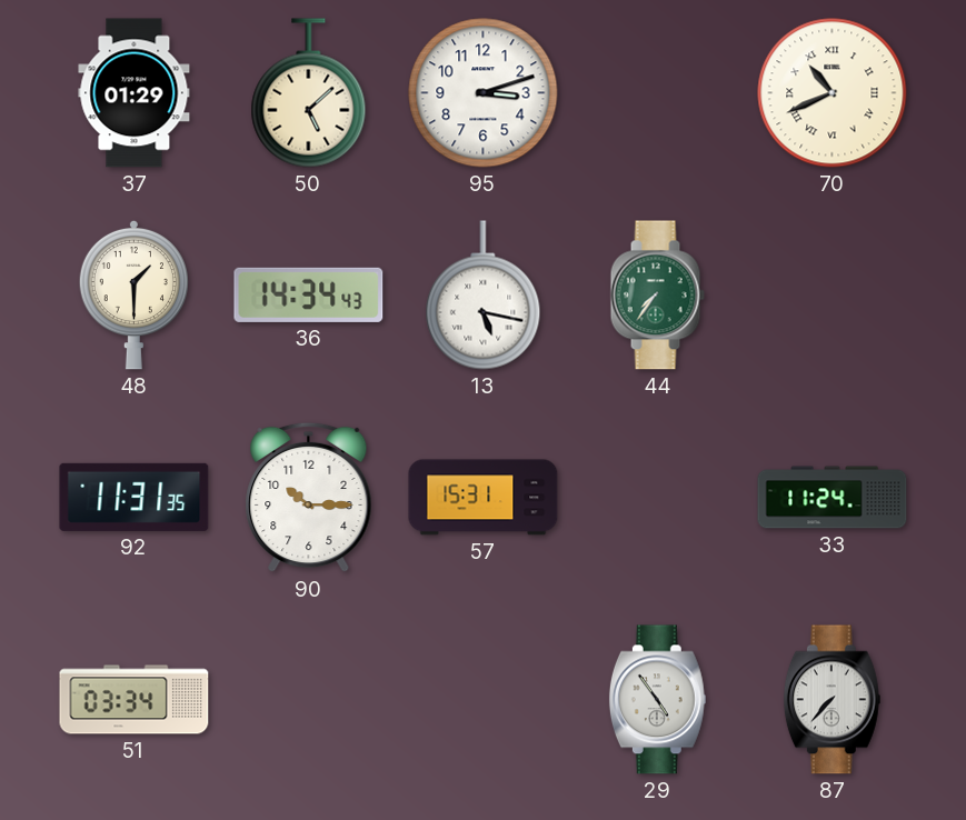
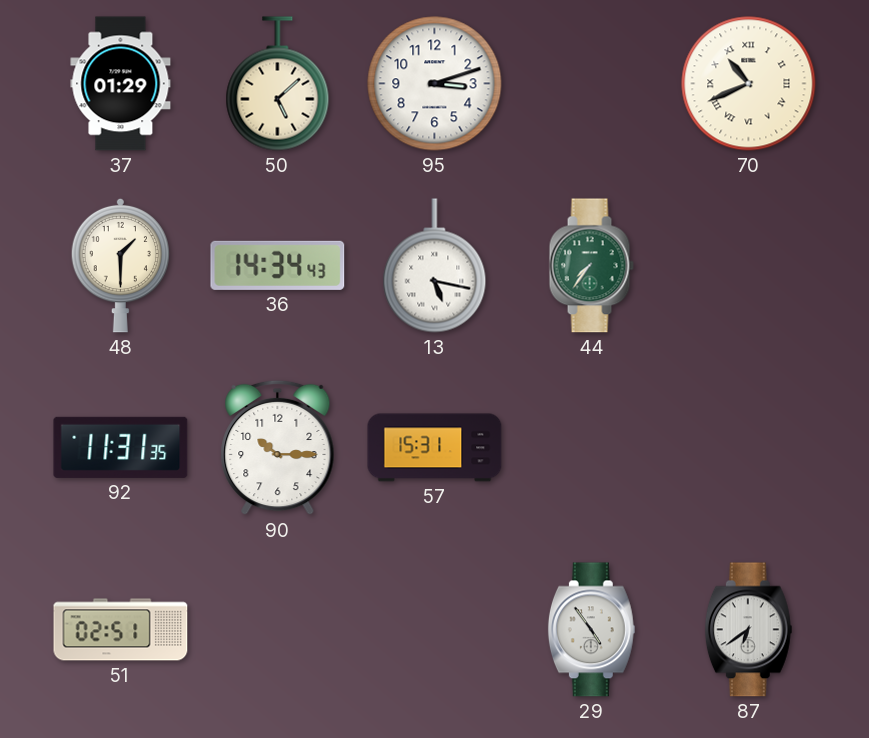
33: 11:24 -> none
51: 03:34 -> 02:51
87: 7:37 -> 6:39
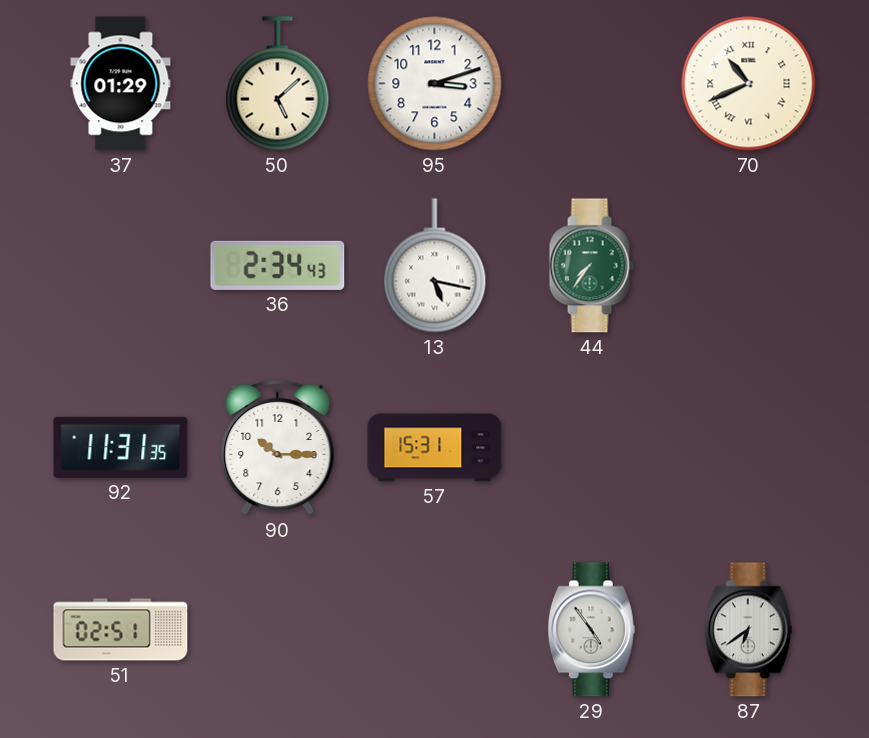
48: 1:30 -> none
36: 14:34 -> 2:34
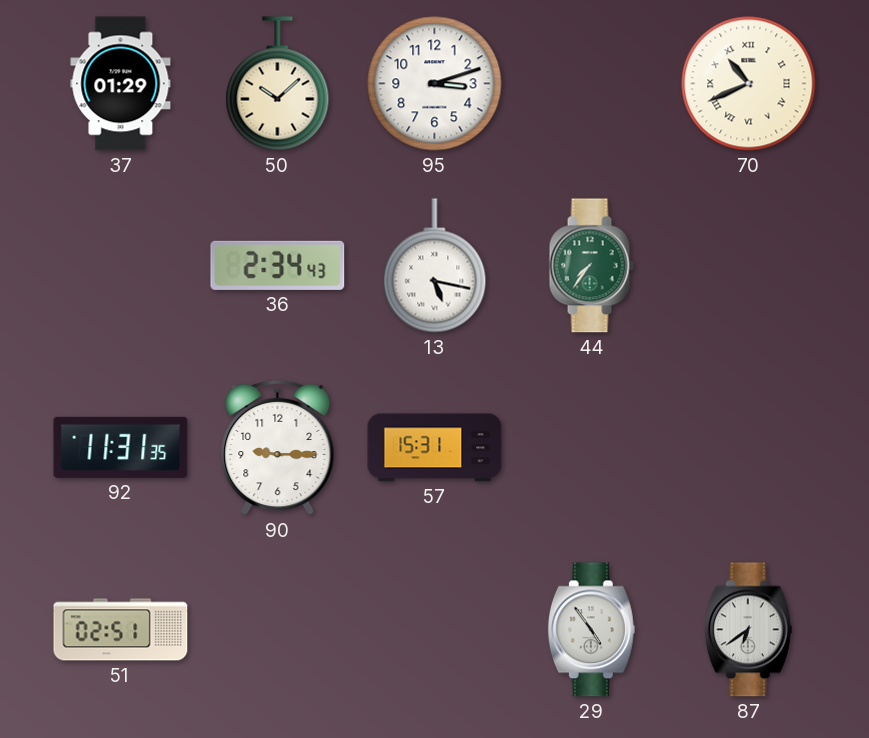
50: 5:08 -> 10:08
90: 10:15 -> 9:15
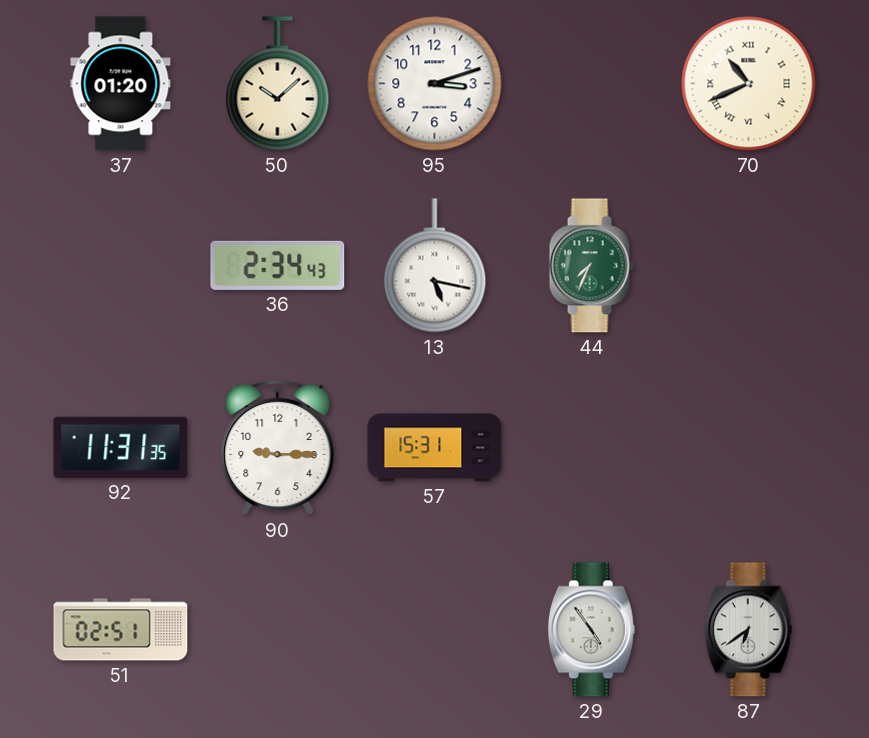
37: 01:29 -> 01:20
44: 7:36 -> 7:34
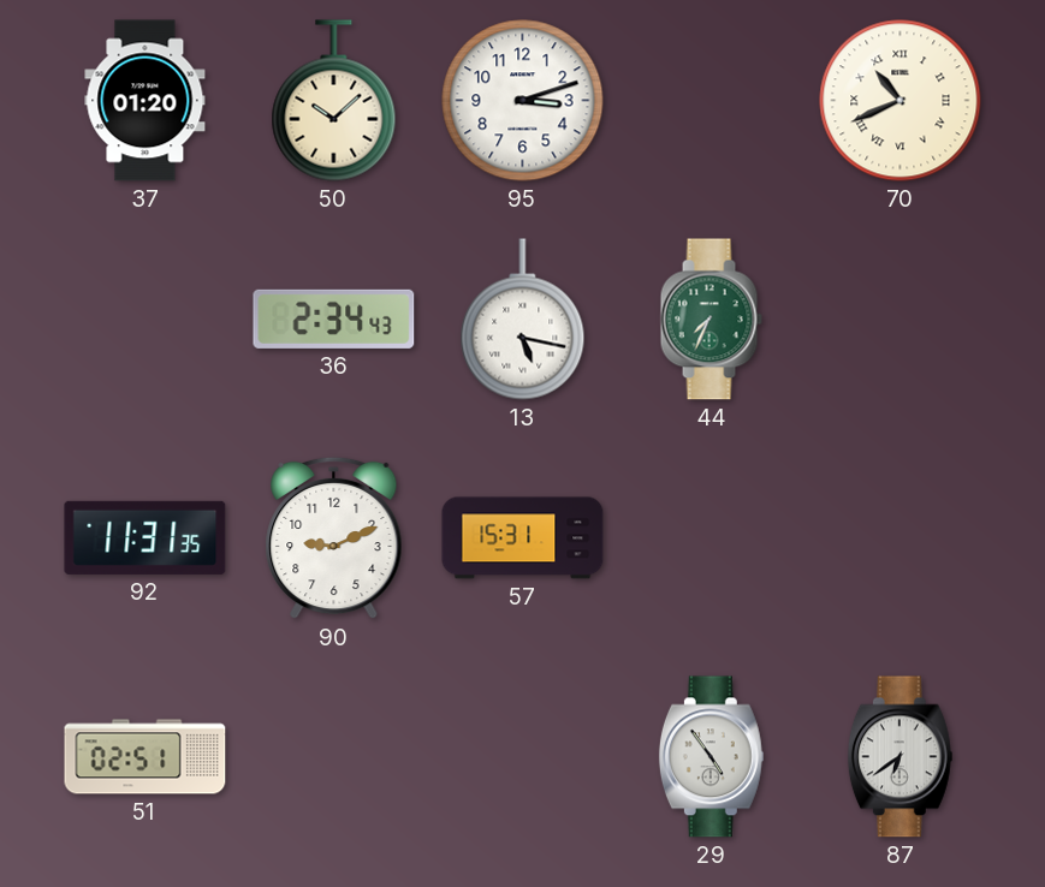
90: 9:15 -> 9:11
